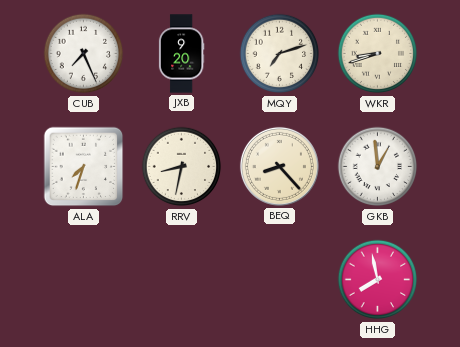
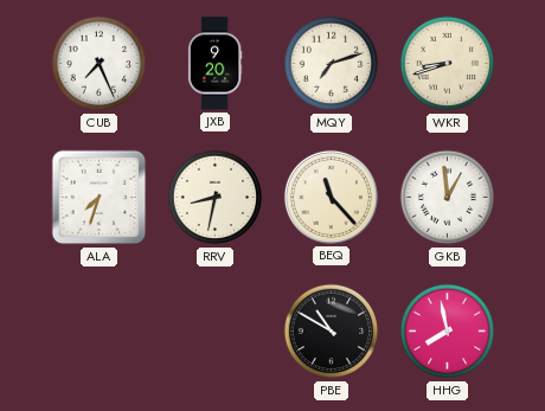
BEQ: 8:23 -> 11:23
PBE: none -> 10:50
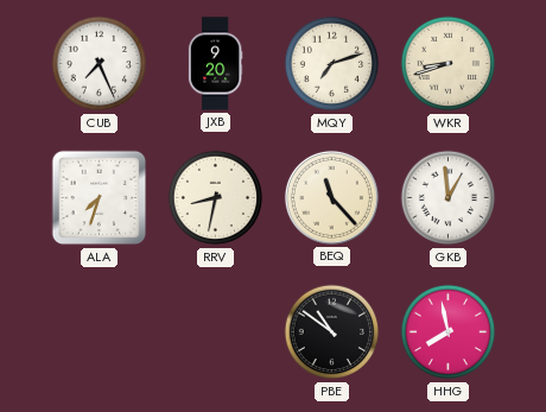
PBE: 10:50 -> 10:51
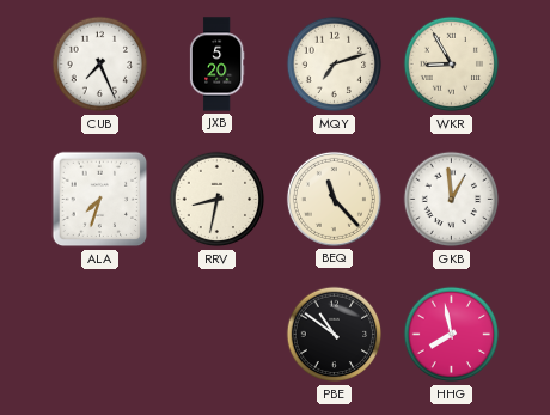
JXB: 9:20 -> 5:20
WKR: 8:42 -> 8:55
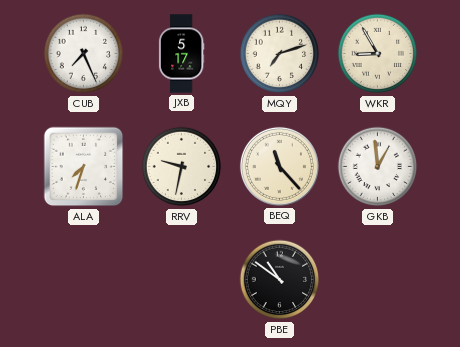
JXB: 5:20 -> 5:17
RRV: 8:32 -> 9:32
HHG: 7:58 -> none
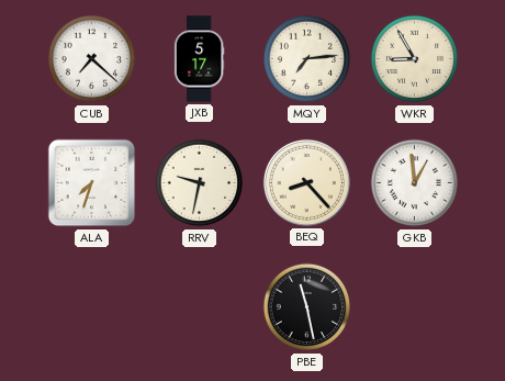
CUB: 7:26 -> 7:22
MQY: 7:12 -> 7:14
BEQ: 11:23 -> 8:23
PBE: 10:51 -> 11:28
